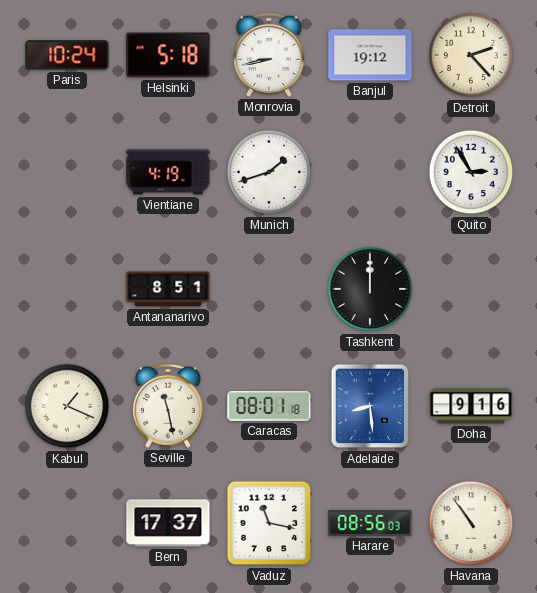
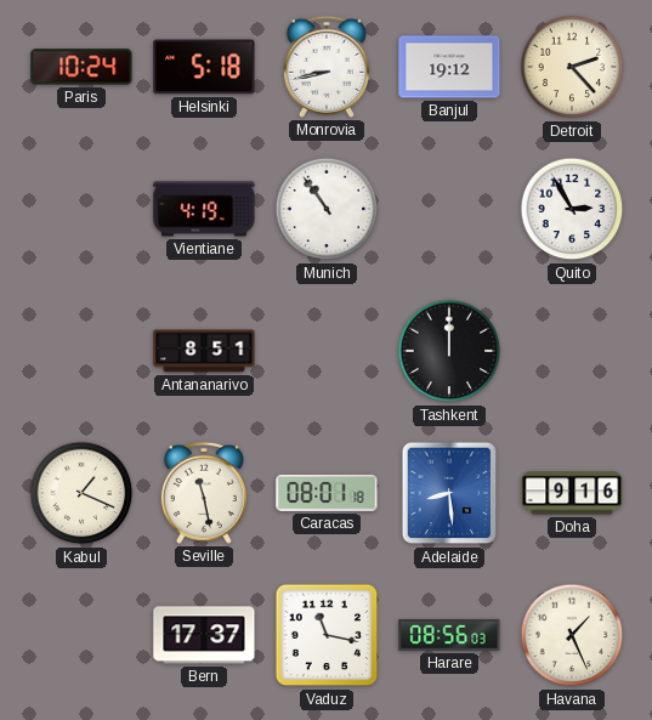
Munich: 1:42 -> 10:54
Havana: 10:54 -> 1:26
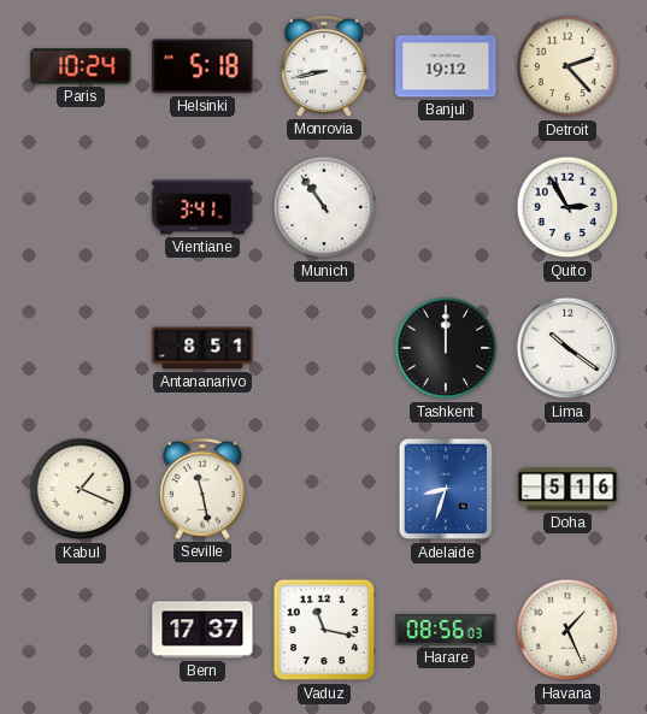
Vientiane: 4:19 -> 3:41
Lima: none -> 10:21
Caracas: 08:01 -> none
Adelaide: 8:29 -> 8:33
Doha: 9:16 -> 5:16
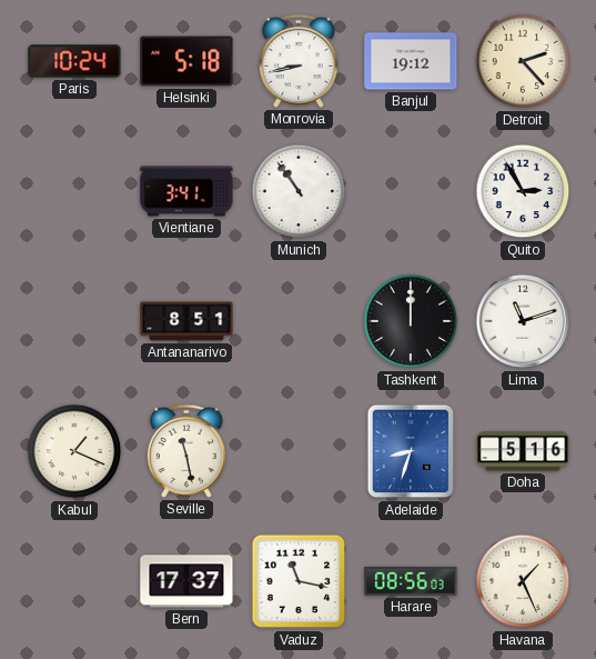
Lima: 10:21 -> 11:12
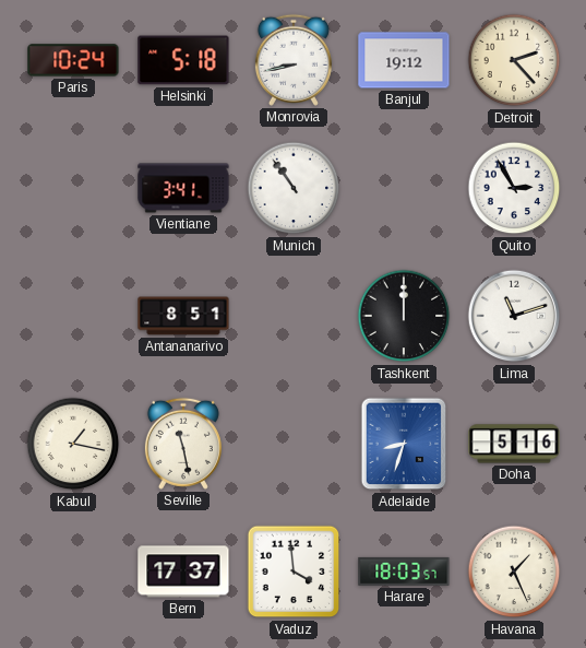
Kabul: 1:19 -> 1:17
Vaduz: 11:17 -> 3:59
Harare: 08:56 -> 18:03
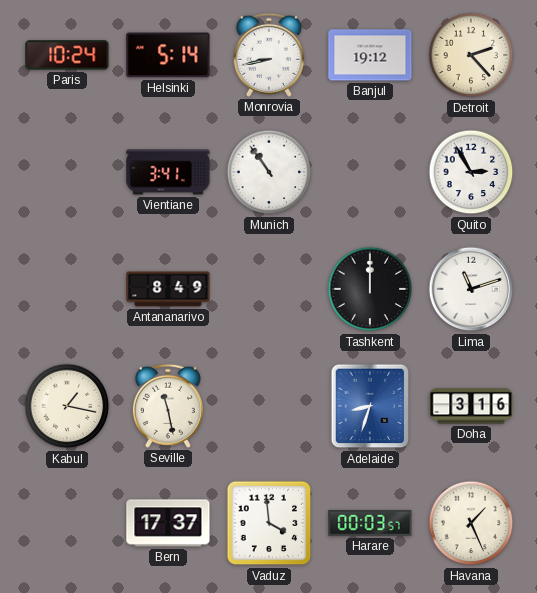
Helsinki: 5:18 -> 5:14
Antananarivo: 8:51 -> 8:49
Doha: 5:16 -> 3:16
Harare: 18:03 -> 00:03
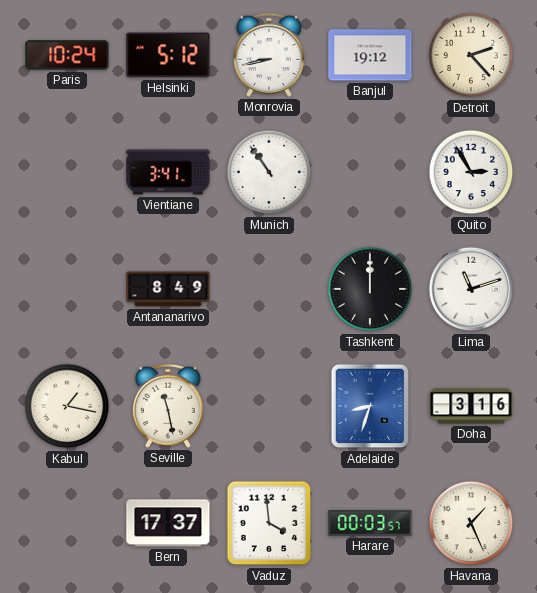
Helsinki: 5:14 -> 5:12
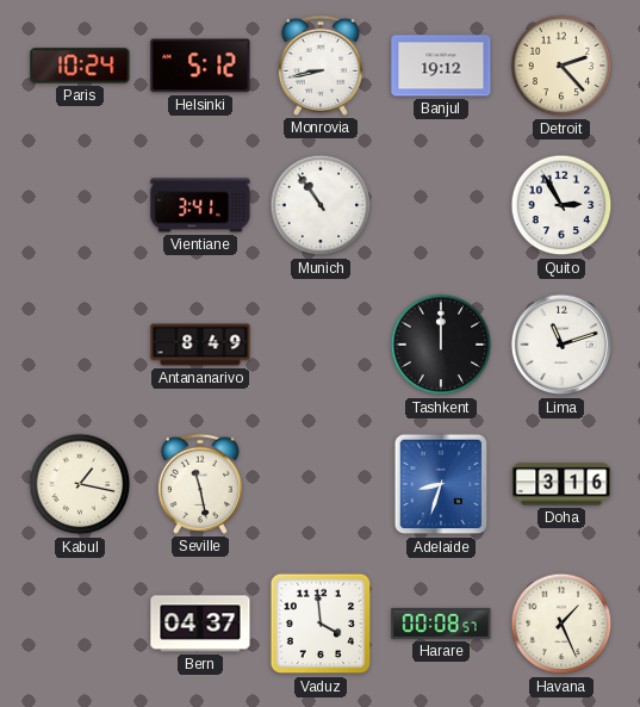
Bern: 17:37 -> 04:37
Harare: 00:03 -> 00:08
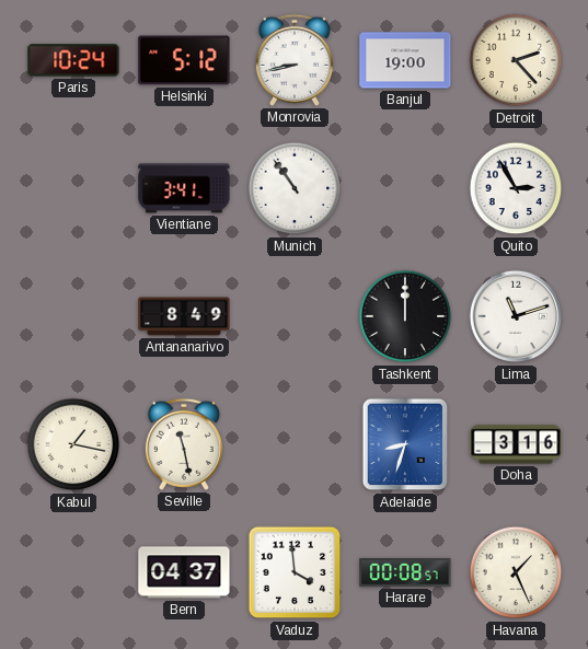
Banjul: 19:12 -> 19:00
